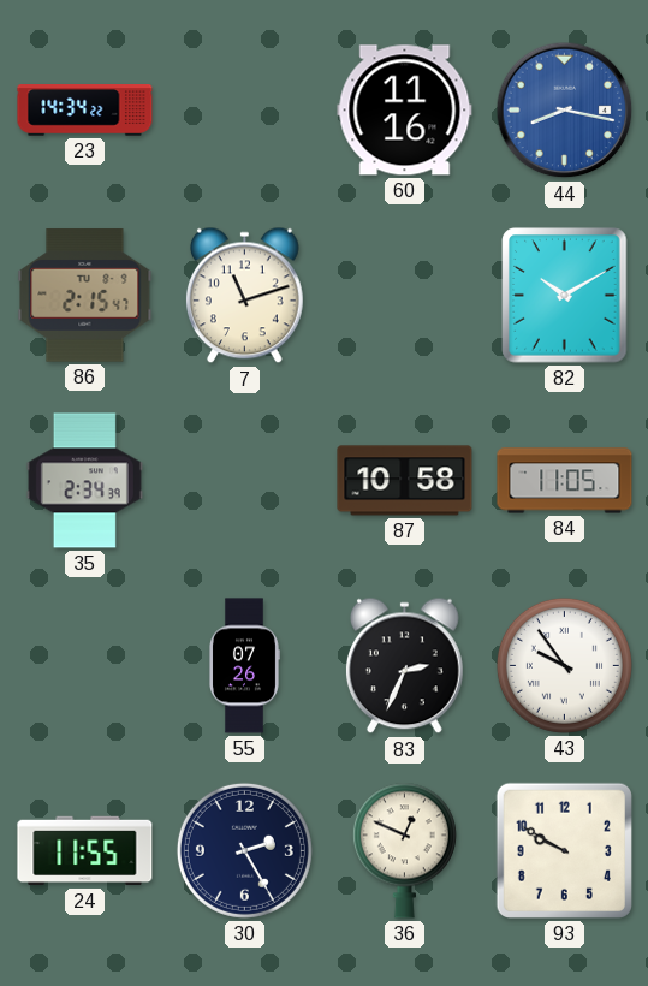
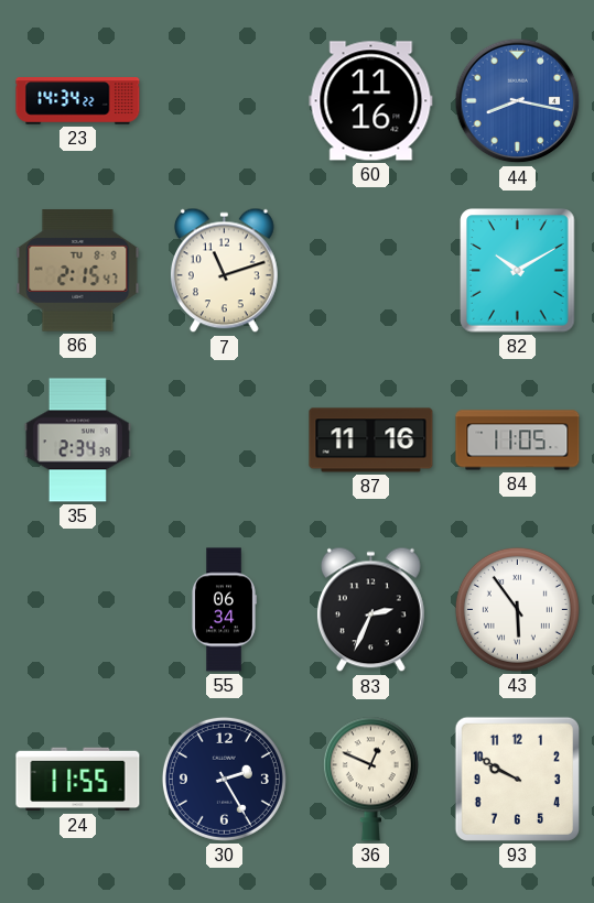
87: 10:58 -> 11:16
55: 07:26 -> 06:34
43: 9:54 -> 5:54
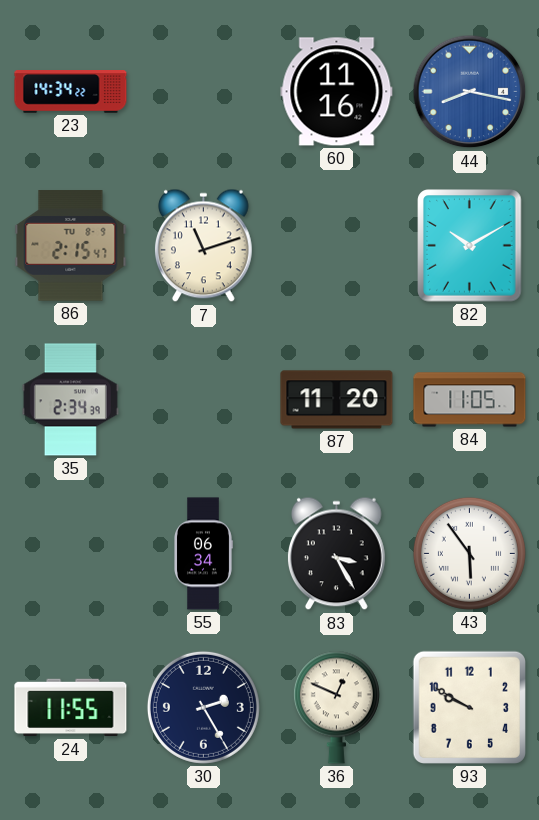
87: 11:16 -> 11:20
83: 2:34 -> 3:25
